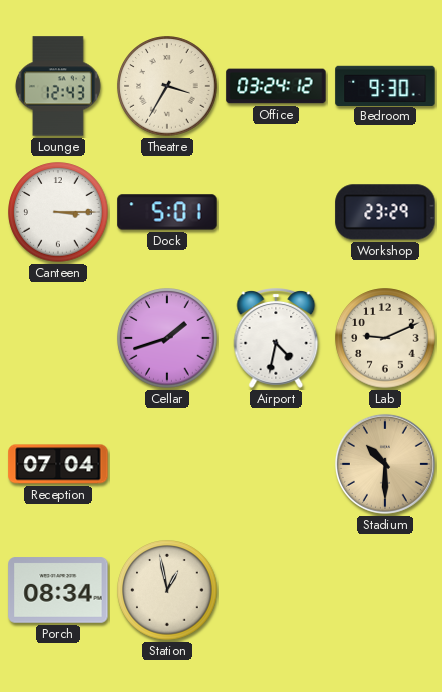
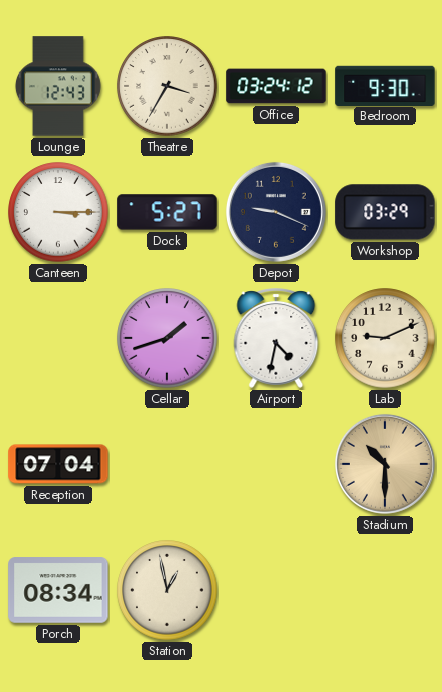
Dock: 5:01 -> 5:27
Depot: none -> 9:19
Workshop: 23:29 -> 03:29
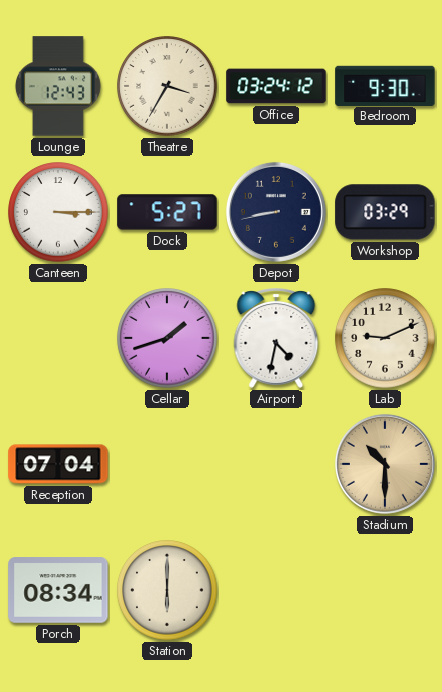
Depot: 9:19 -> 8:43
Station: 12:58 -> 6:00
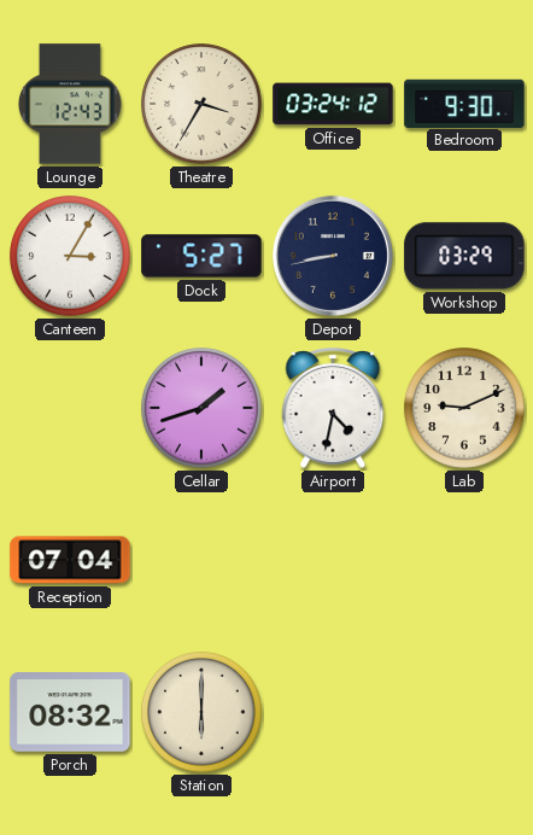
Canteen: 3:15 -> 3:05
Stadium: 10:30 -> none
Porch: 08:34 -> 08:32
